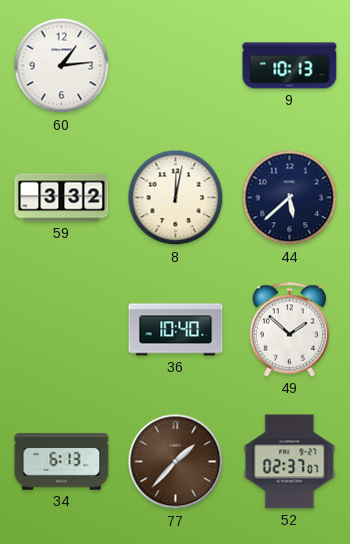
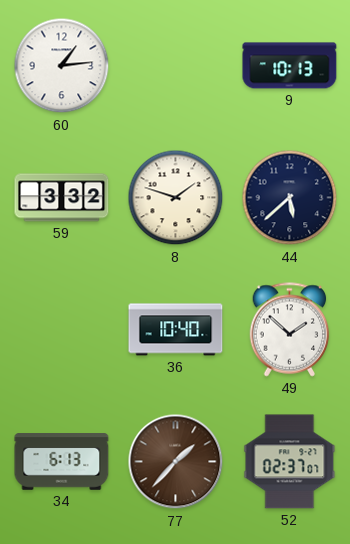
8: 12:02 -> 1:48
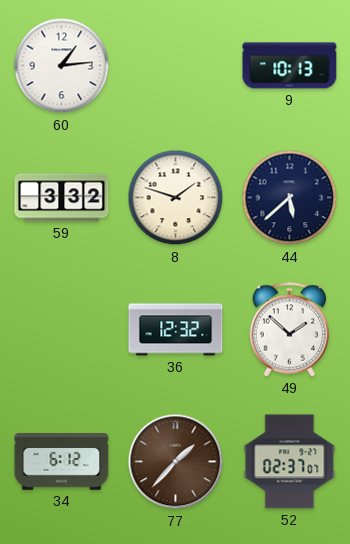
36: 10:40 -> 12:32
34: 6:13 -> 6:12
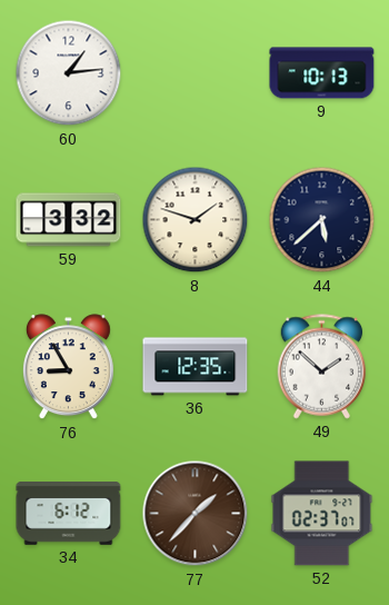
76: none -> 8:55
36: 12:32 -> 12:35
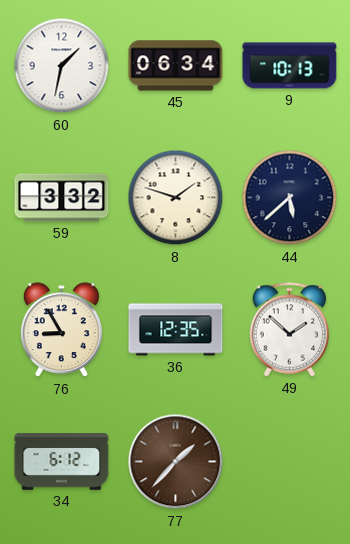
60: 1:14 -> 1:32
45: none -> 06:34
52: 02:37 -> none
